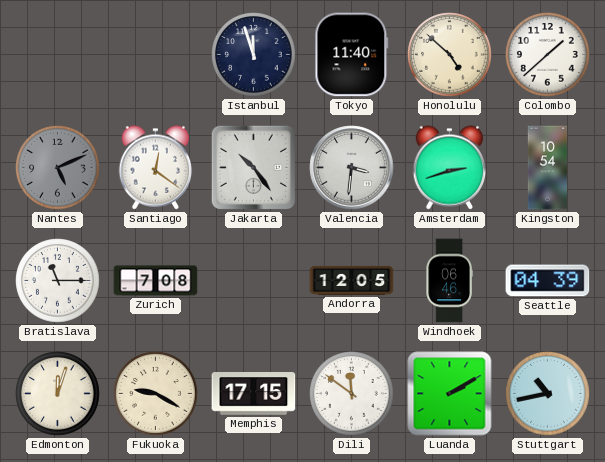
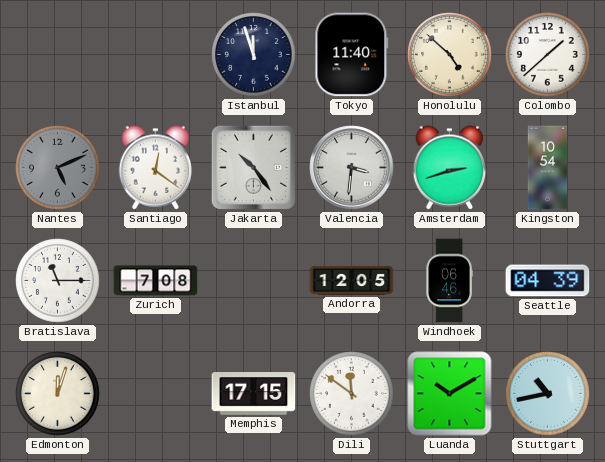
Fukuoka: 9:20 -> none
Luanda: 2:10 -> 10:10
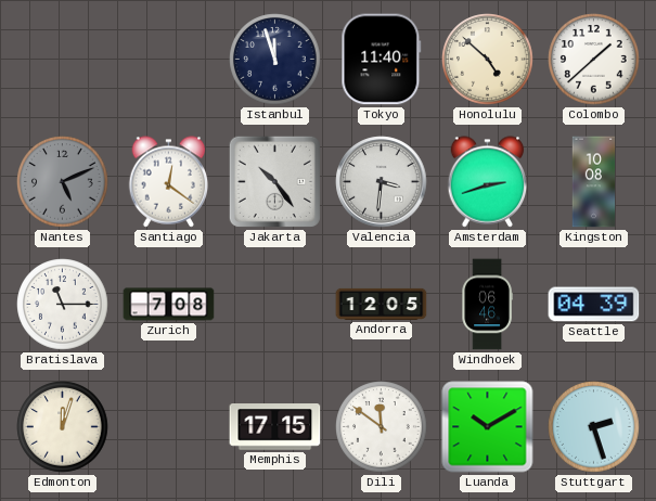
Kingston: 10:54 -> 10:08
Stuttgart: 10:43 -> 2:27
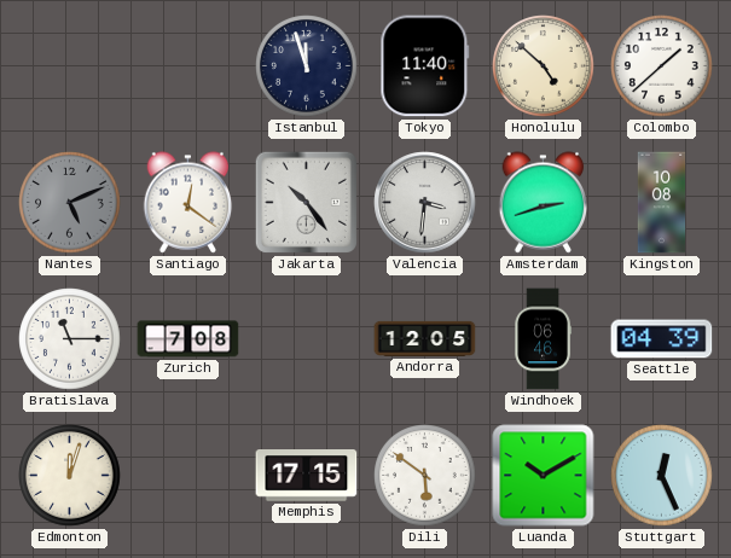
Dili: 11:51 -> 5:51
Stuttgart: 2:27 -> 12:26
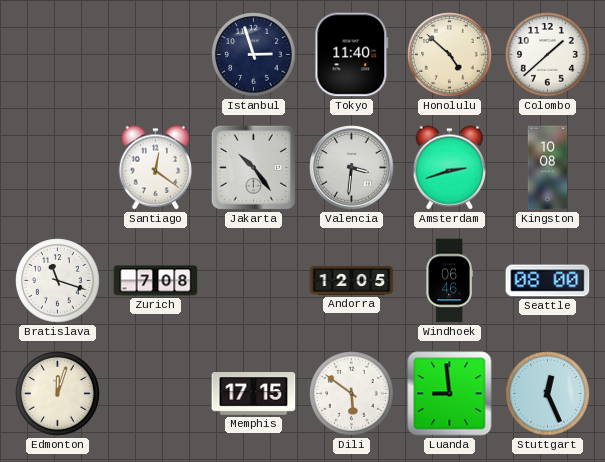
Istanbul: 11:57 -> 2:57
Nantes: 5:11 -> none
Bratislava: 11:15 -> 11:18
Seattle: 04:39 -> 08:00
Luanda: 10:10 -> 8:59
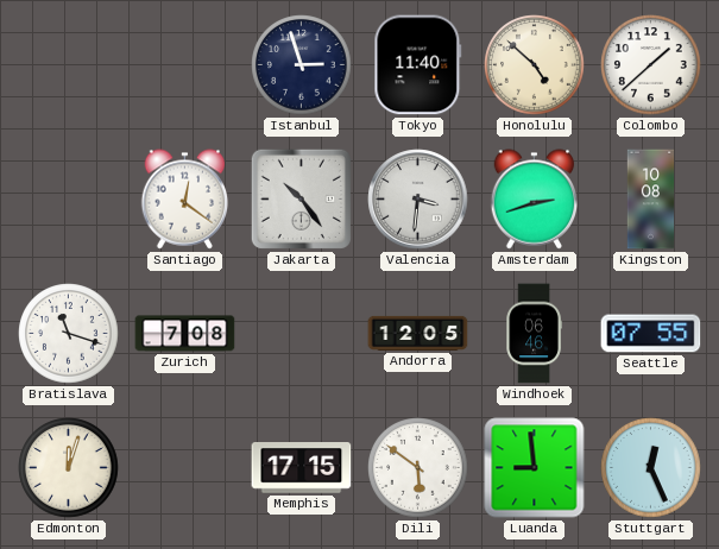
Seattle: 08:00 -> 07:55
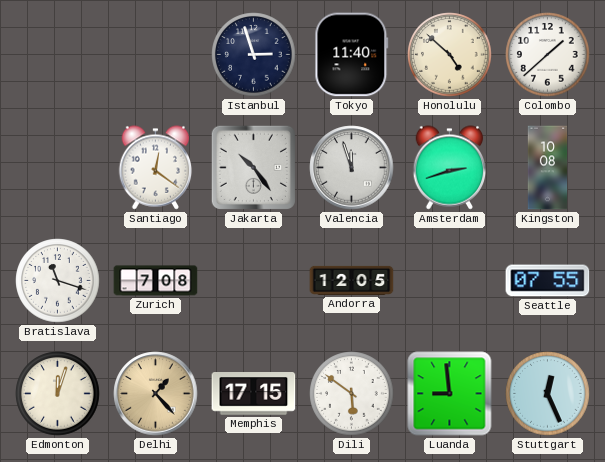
Valencia: 3:31 -> 11:57
Windhoek: 06:46 -> none
Delhi: none -> 1:23
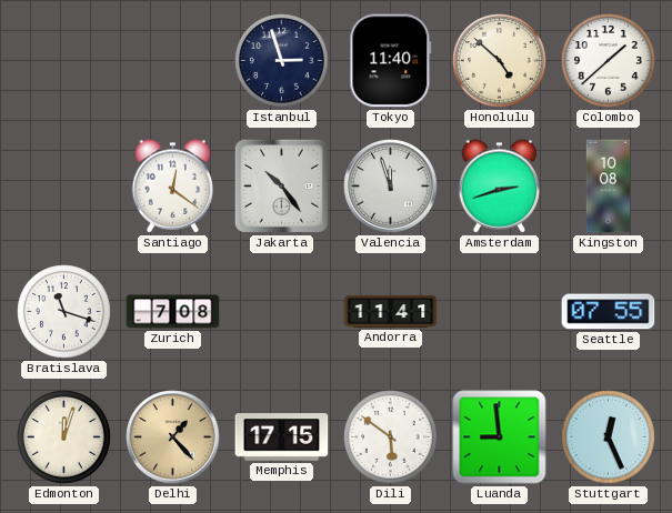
Andorra: 12:05 -> 11:41
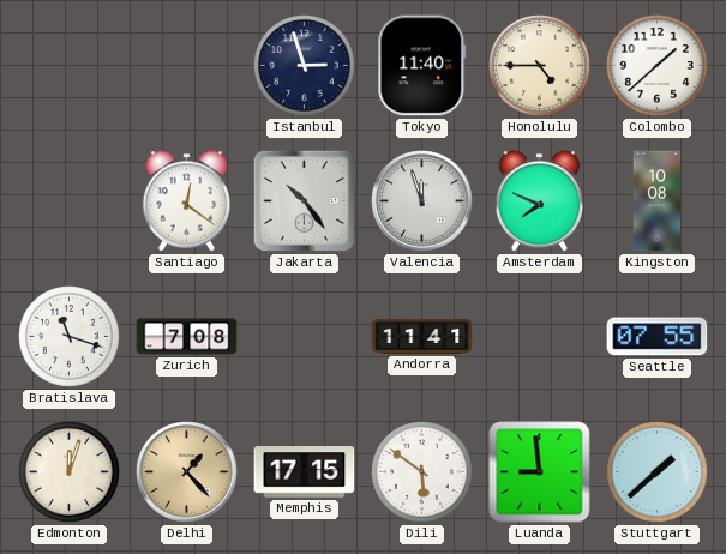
Honolulu: 4:52 -> 4:45
Amsterdam: 2:42 -> 7:49
Stuttgart: 12:26 -> 1:38
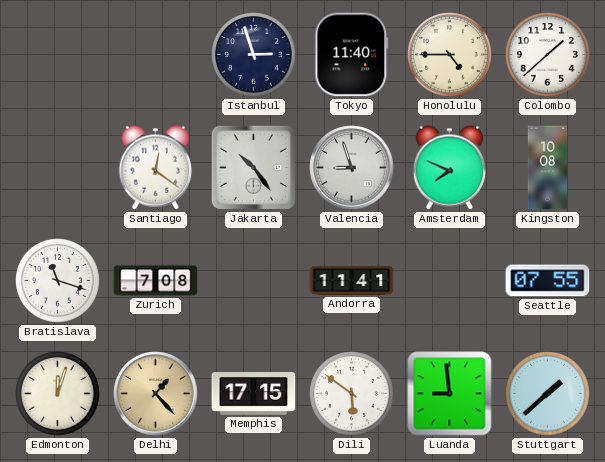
Valencia: 11:57 -> 8:57
